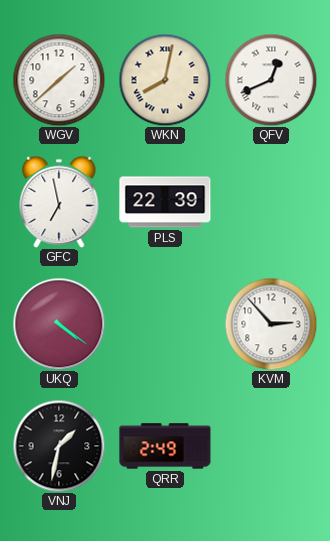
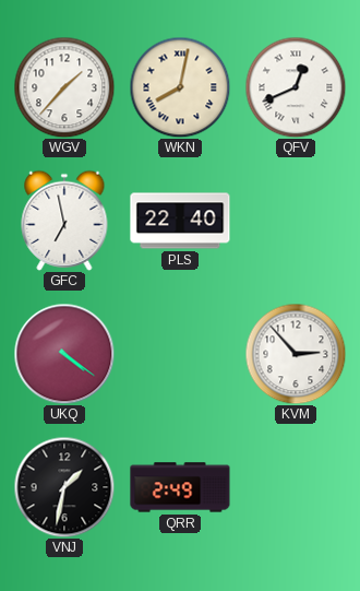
WGV: 1:38 -> 1:37
PLS: 22:39 -> 22:40
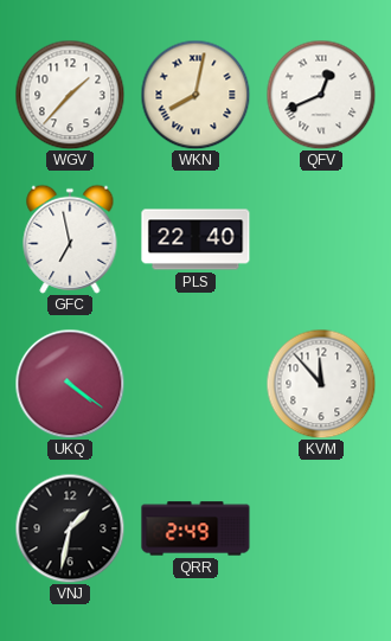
KVM: 2:53 -> 11:53
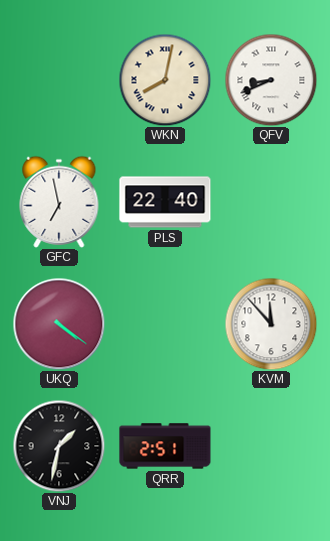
WGV: 1:37 -> none
QFV: 12:41 -> 8:41
QRR: 2:49 -> 2:51
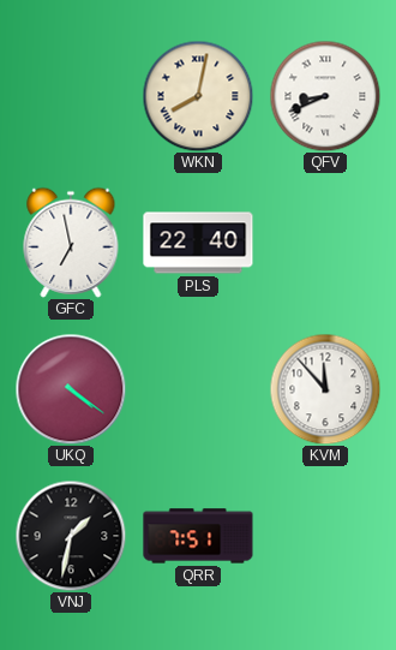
QRR: 2:51 -> 7:51
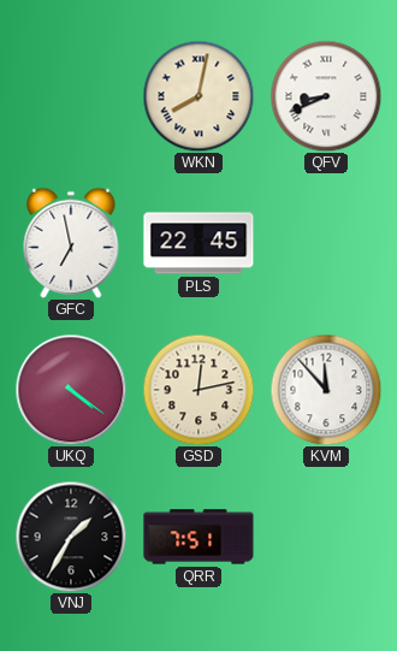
PLS: 22:40 -> 22:45
GSD: none -> 12:13
VNJ: 1:32 -> 1:35
